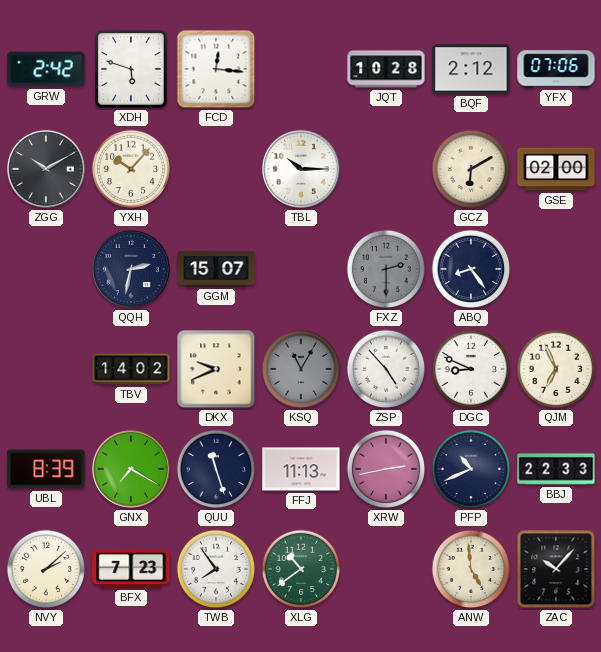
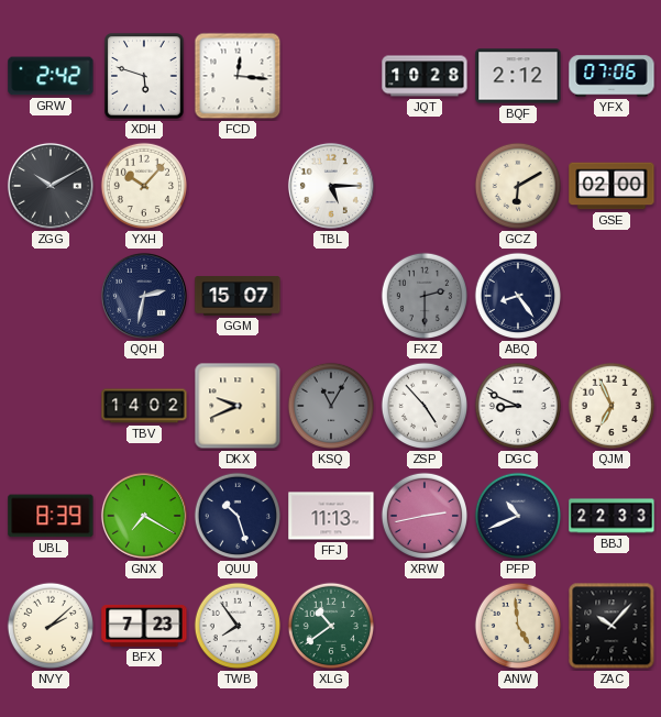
TBL: 10:15 -> 5:15
QUU: 11:27 -> 10:27
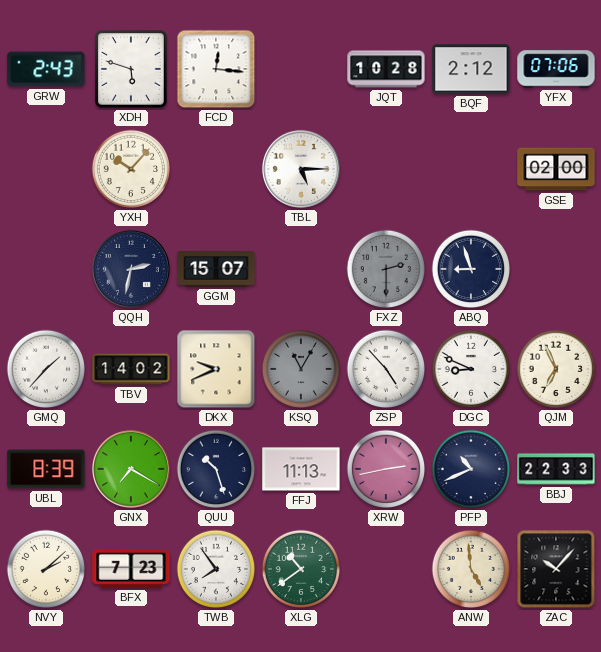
GRW: 2:42 -> 2:43
ZGG: 10:10 -> none
GCZ: 6:10 -> none
ABQ: 8:24 -> 8:57
GMQ: none -> 1:37
